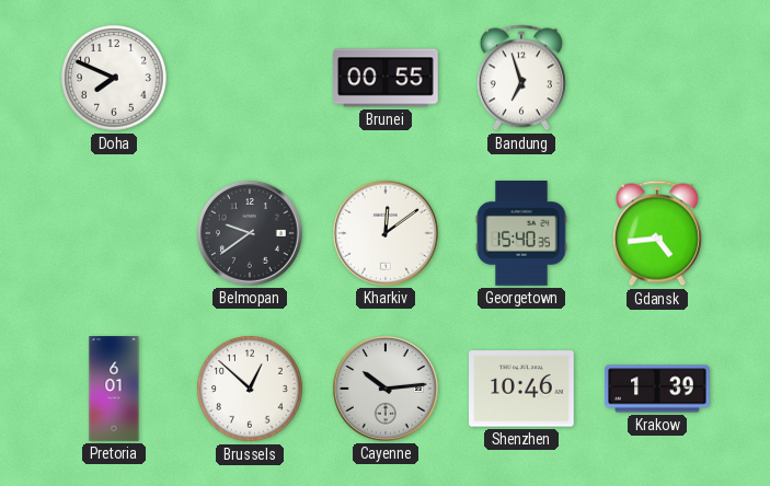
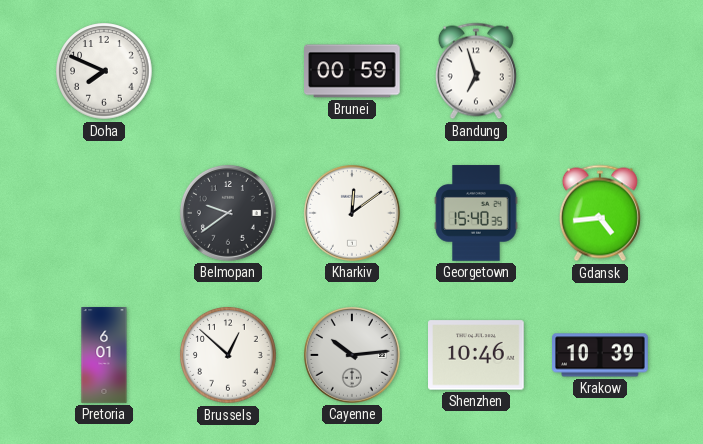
Brunei: 00:55 -> 00:59
Krakow: 1:39 -> 10:39
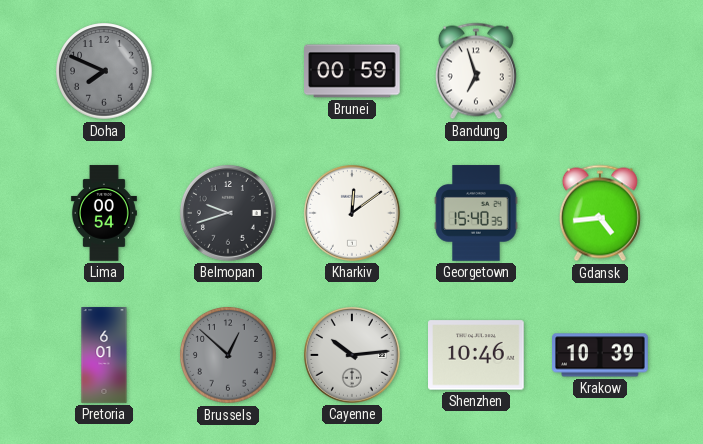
Doha dial: white -> grey
Lima: none -> 00:54
Belmopan: 9:39 -> 9:42
Brussels dial: white -> grey
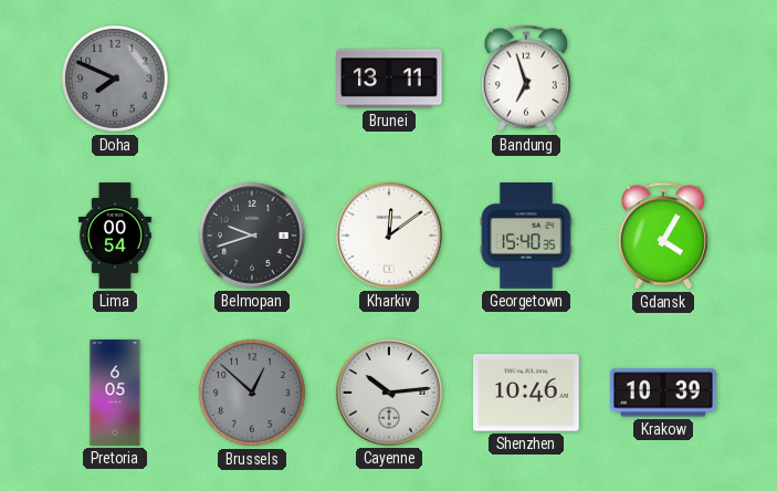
Brunei: 00:59 -> 13:11
Gdansk: 4:44 -> 4:05
Pretoria: 6:01 -> 6:05
